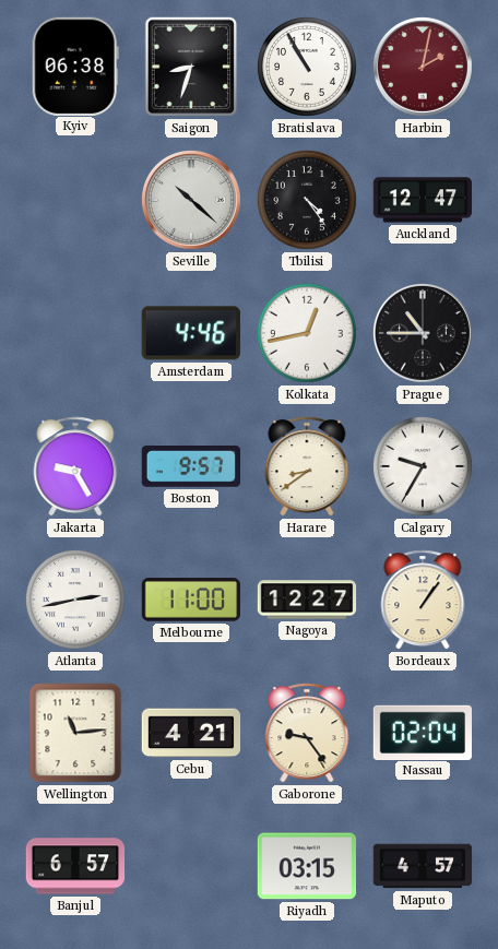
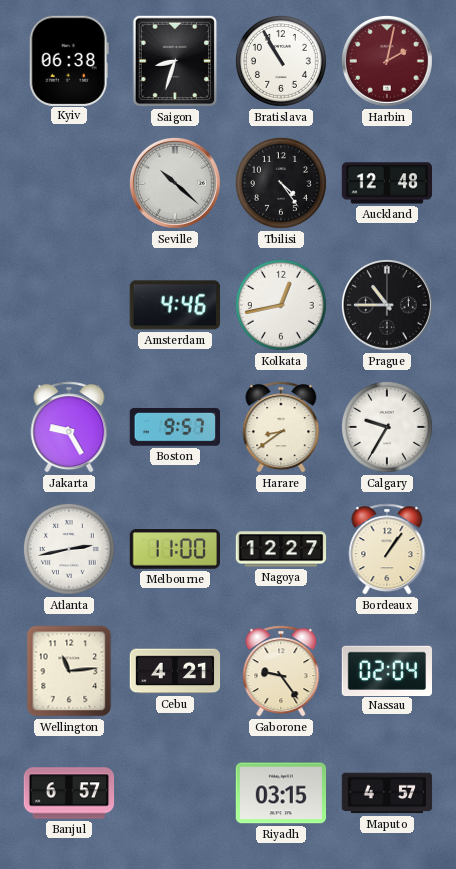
Auckland: 12:47 -> 12:48
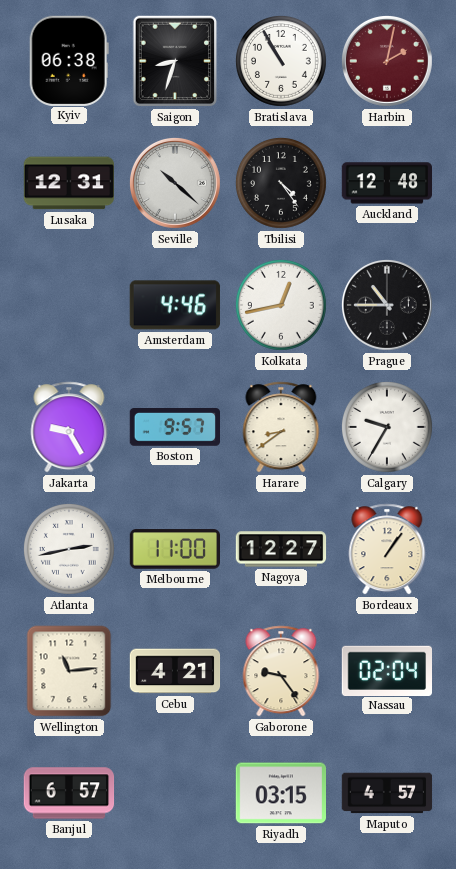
Lusaka: none -> 12:31
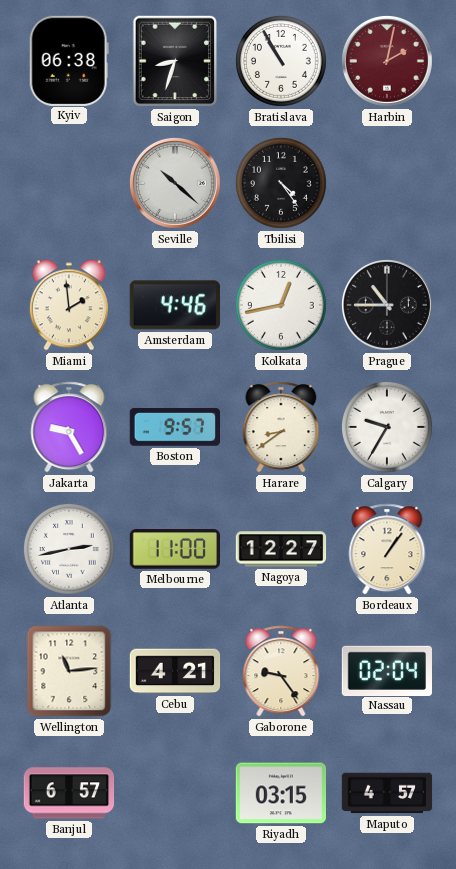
Lusaka: 12:31 -> none
Auckland: 12:48 -> none
Miami: none -> 1:59
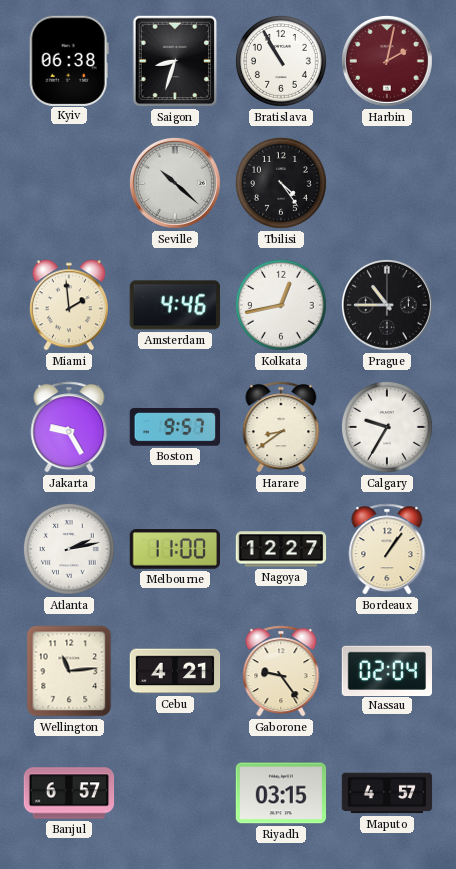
Atlanta: 2:43 -> 2:13
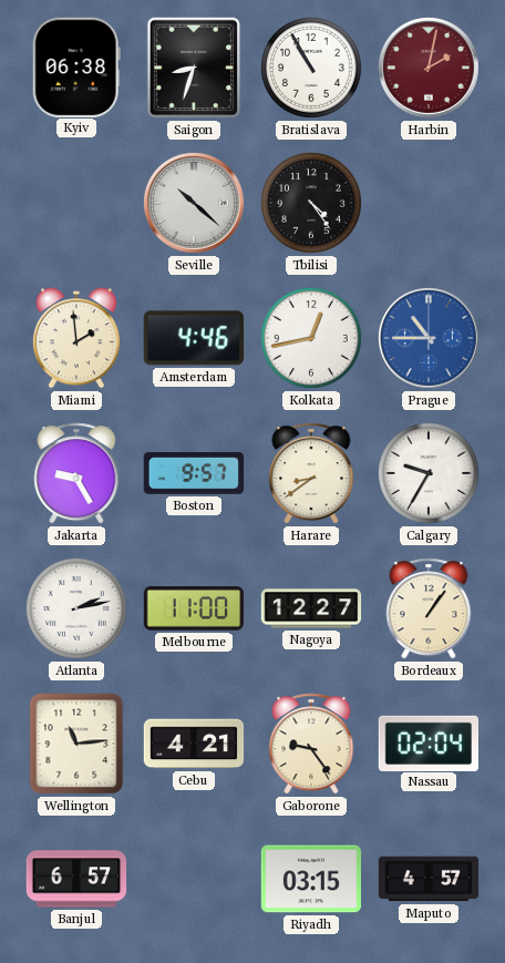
Prague dial: black -> blue
